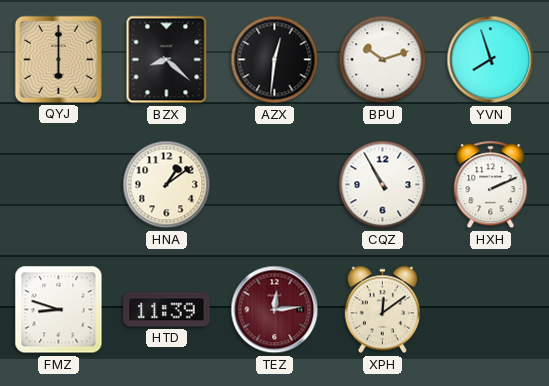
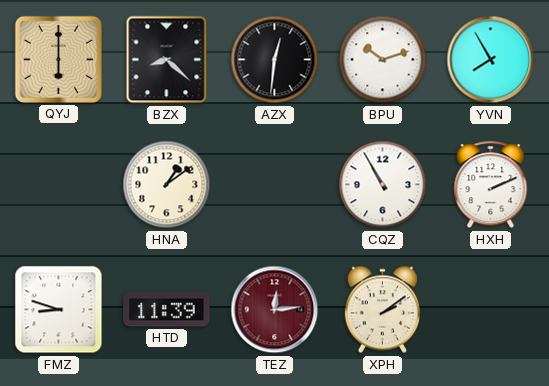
YVN: 7:57 -> 7:55
XPH: 12:09 -> 2:09
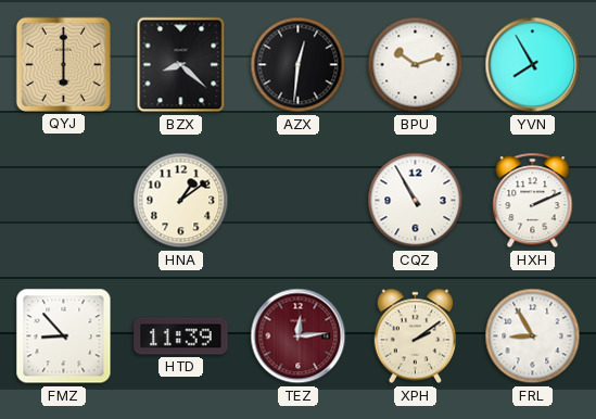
FMZ: 8:48 -> 8:53
FRL: none -> 8:55
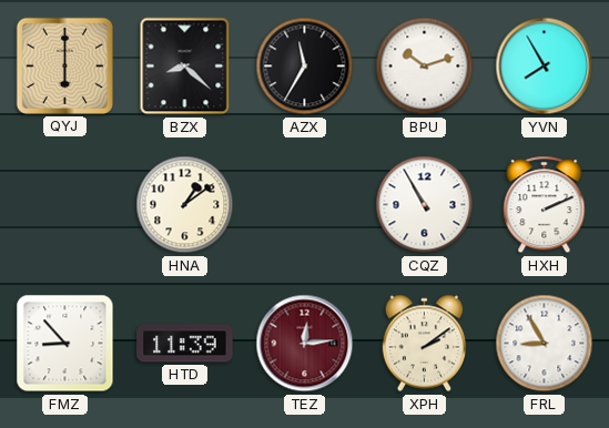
AZX: 12:31 -> 11:35
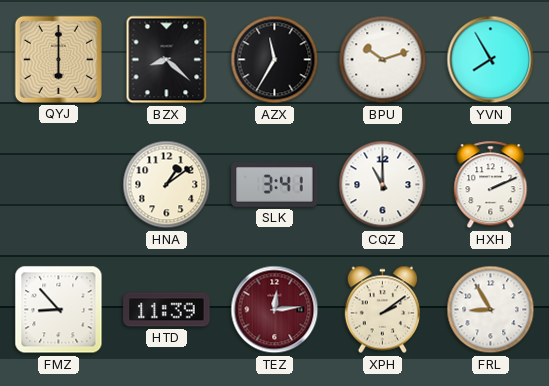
SLK: none -> 3:41
CQZ: 10:55 -> 11:00
